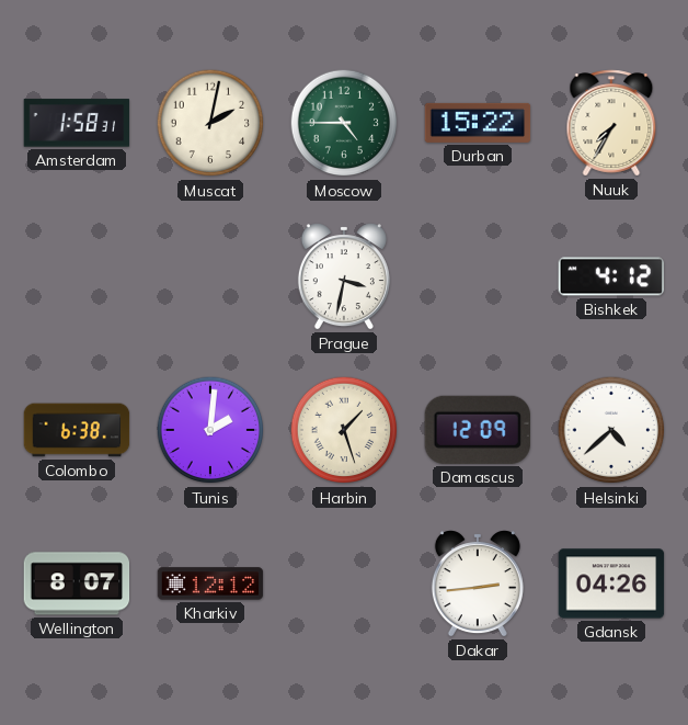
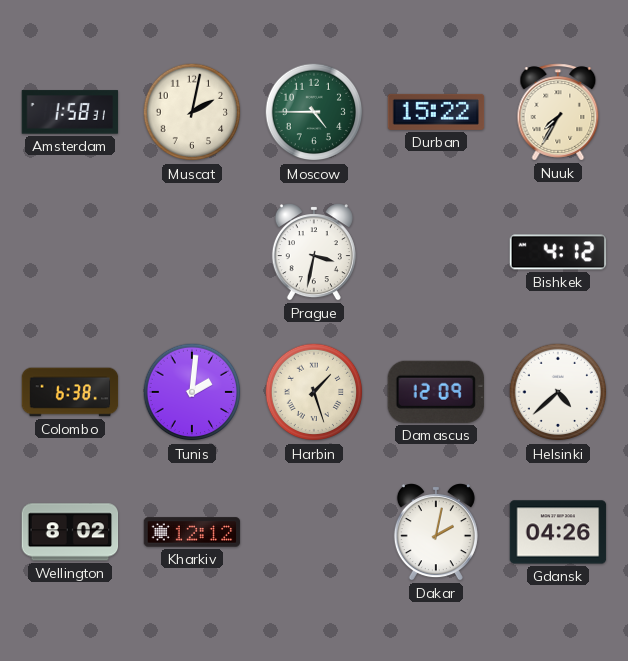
Wellington: 8:07 -> 8:02
Dakar: 2:44 -> 2:02
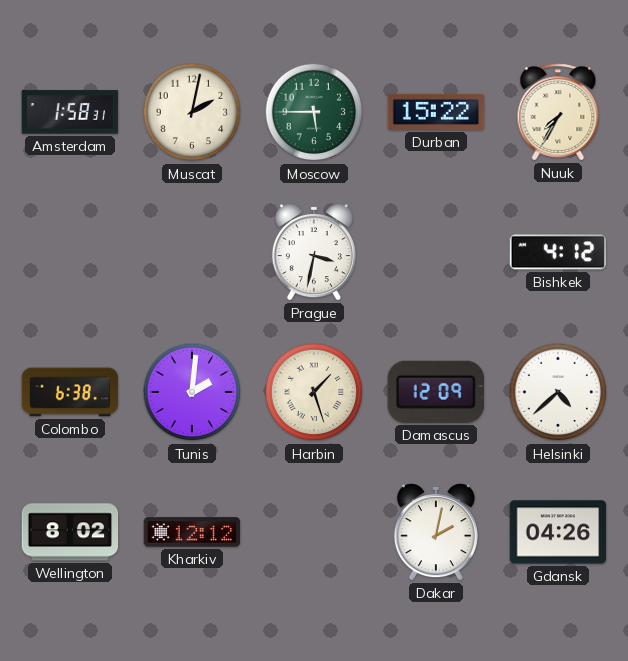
Moscow: 4:45 -> 5:45
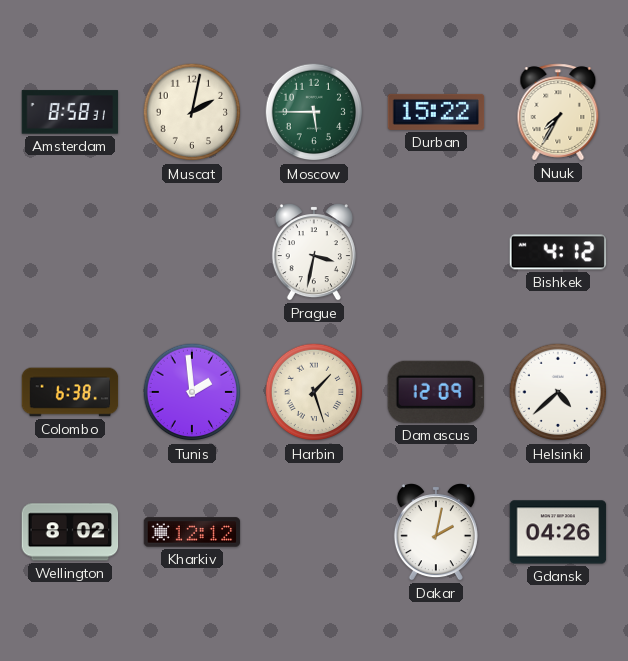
Amsterdam: 1:58 -> 8:58
Tunis: 2:01 -> 1:59
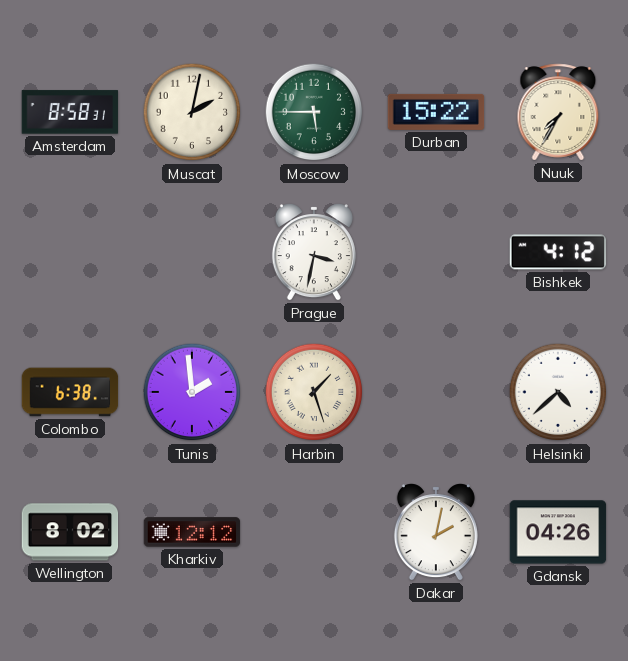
Damascus: 12:09 -> none
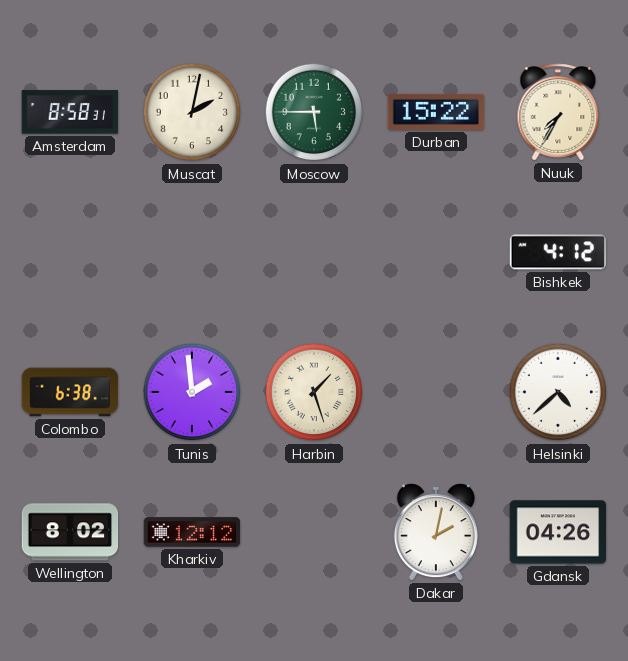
Prague: 3:32 -> none
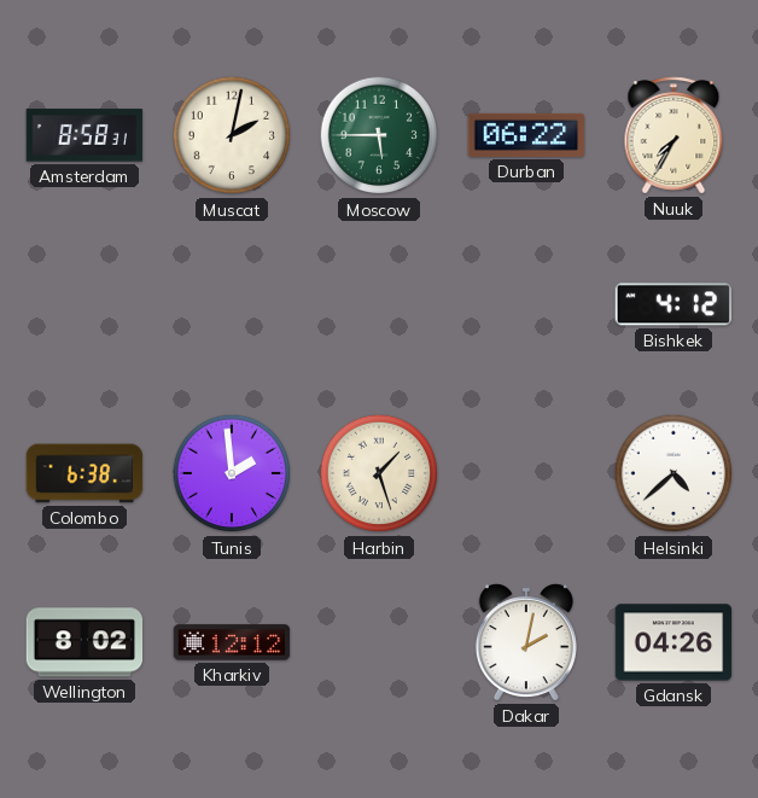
Durban: 15:22 -> 06:22
